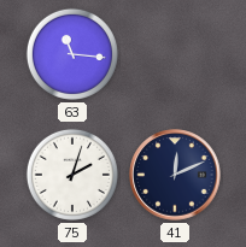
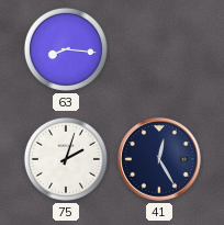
63: 11:16 -> 8:16
41: 12:11 -> 12:25
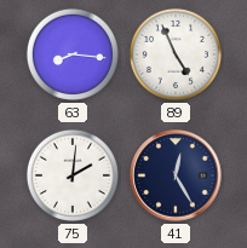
89: none -> 4:56
75: 2:03 -> 2:01
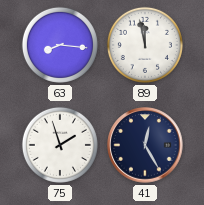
89: 4:56 -> 11:58
75: 2:01 -> 1:57
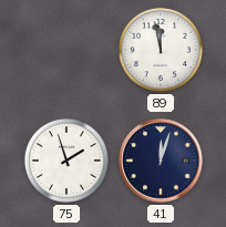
63: 8:16 -> none
41: 12:25 -> 12:03
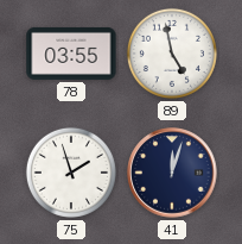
78: none -> 03:55
89: 11:58 -> 4:58
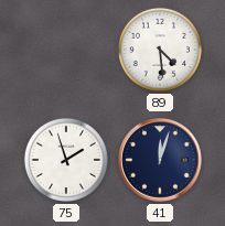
78: 03:55 -> none
89: 4:58 -> 4:29
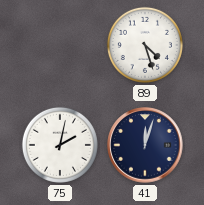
89: 4:29 -> 4:27
75: 1:57 -> 2:02
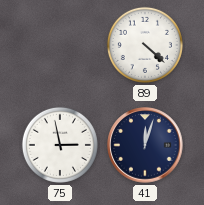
89: 4:27 -> 4:22
75: 2:02 -> 2:58
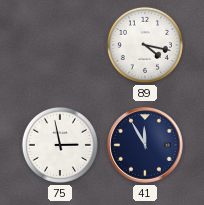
89: 4:22 -> 4:17
41: 12:03 -> 11:55
